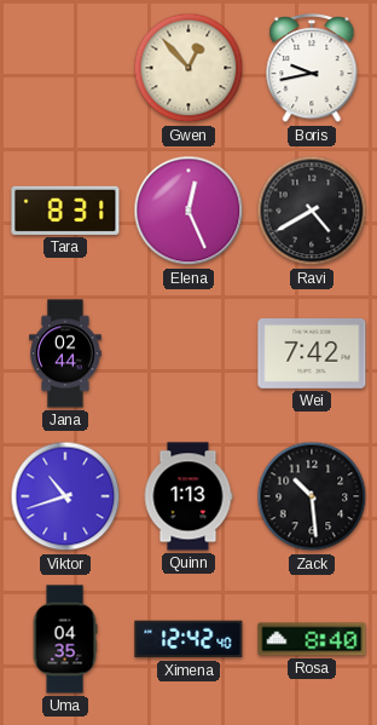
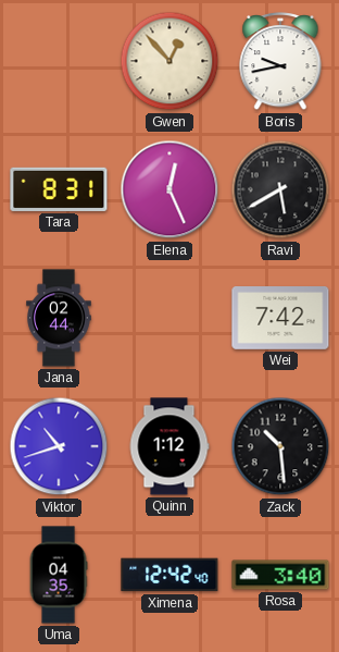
Ravi: 4:40 -> 5:40
Quinn: 1:13 -> 1:12
Rosa: 8:40 -> 3:40
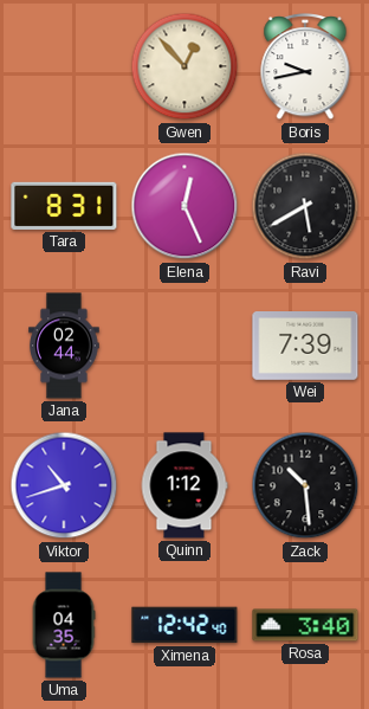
Wei: 7:42 -> 7:39
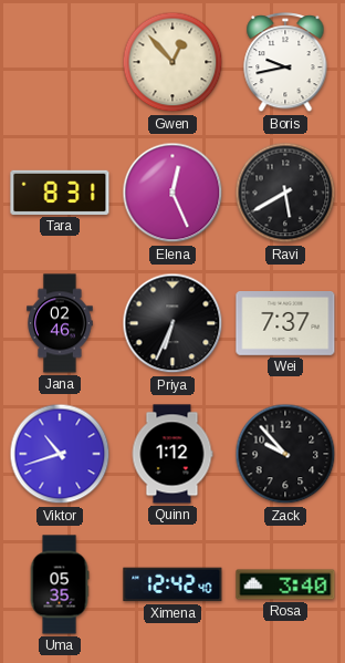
Jana: 02:44 -> 02:46
Priya: none -> 6:34
Wei: 7:39 -> 7:37
Zack: 10:29 -> 9:53
Uma: 04:35 -> 05:35
